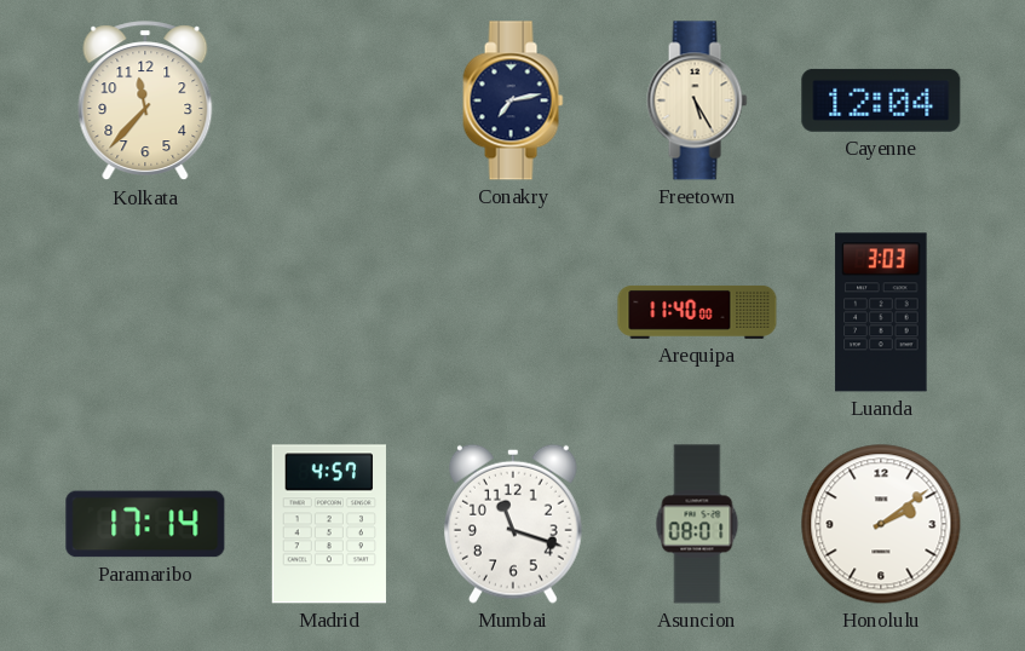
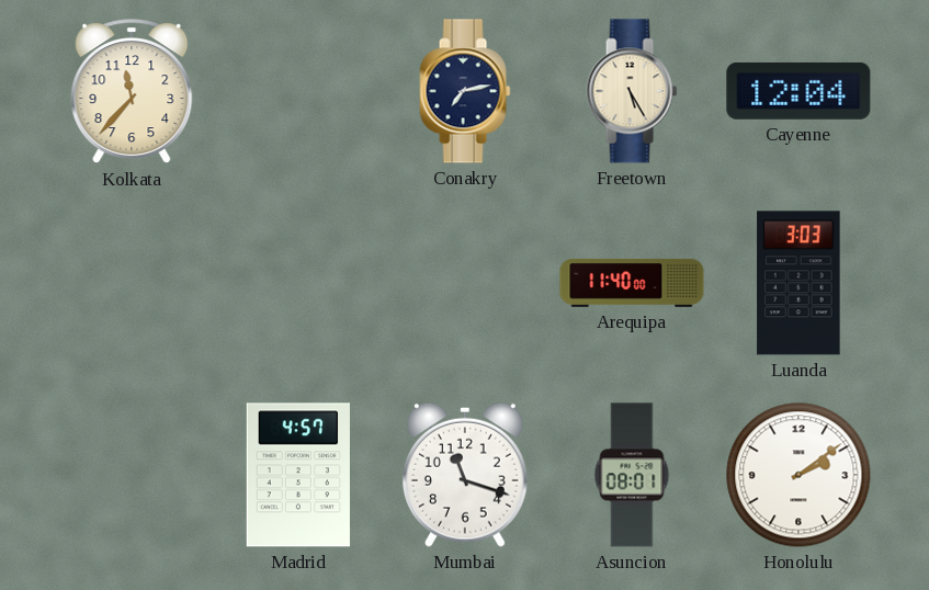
Paramaribo: 17:14 -> none
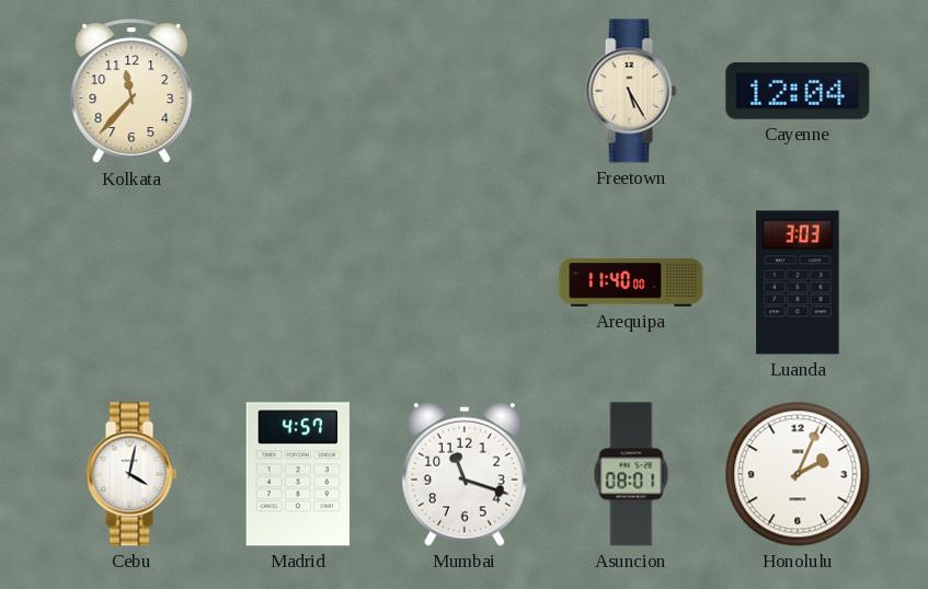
Conakry: 7:13 -> none
Cebu: none -> 4:02
Honolulu: 2:09 -> 2:04
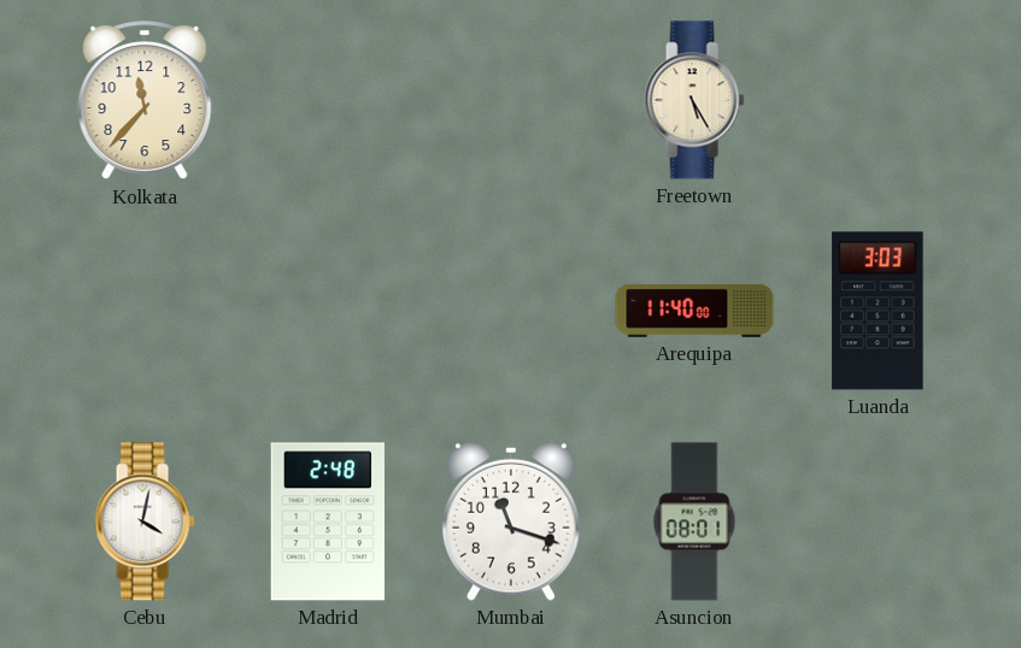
Cayenne: 12:04 -> none
Madrid: 4:57 -> 2:48
Honolulu: 2:04 -> none
